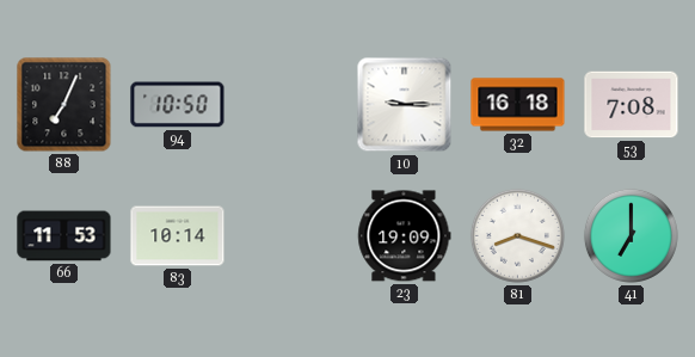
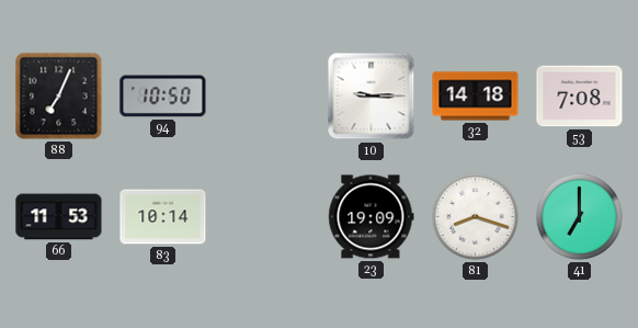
32: 16:18 -> 14:18
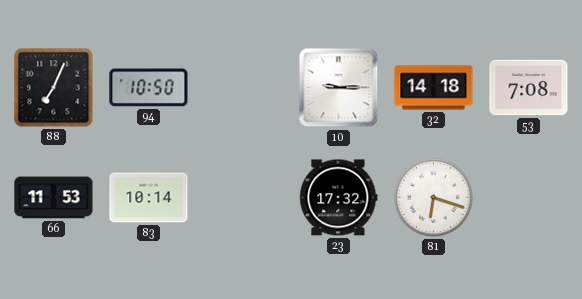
23: 19:09 -> 17:32
81: 8:18 -> 6:18
41: 7:00 -> none
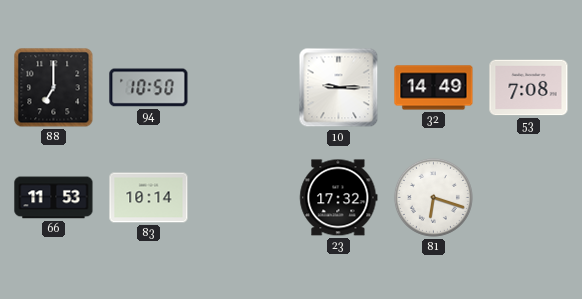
88: 7:04 -> 7:00
32: 14:18 -> 14:49
